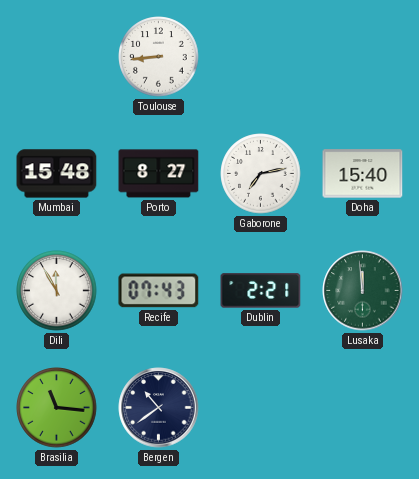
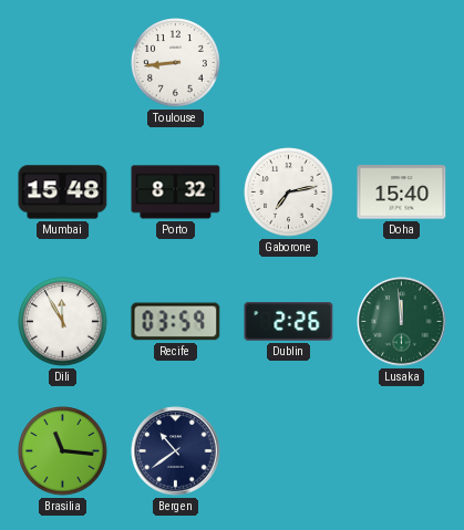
Porto: 8:27 -> 8:32
Recife: 07:43 -> 03:59
Dublin: 2:21 -> 2:26
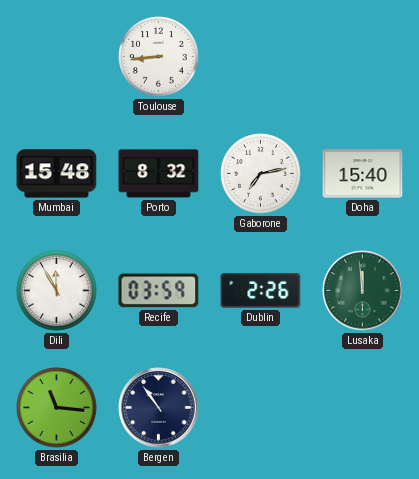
Bergen: 10:39 -> 10:54
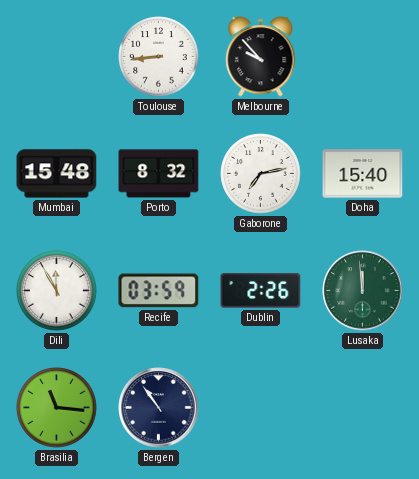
Melbourne: none -> 9:53
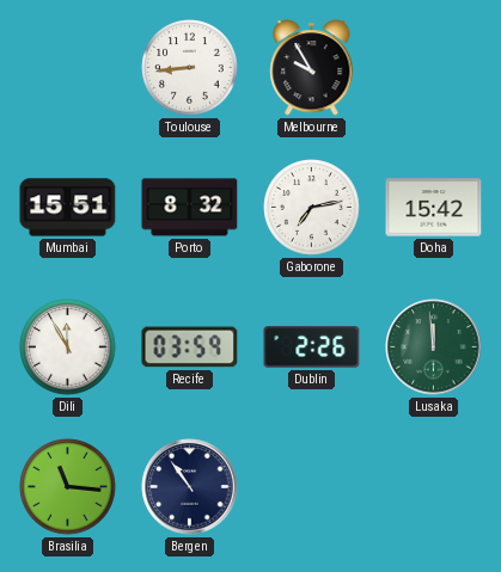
Melbourne: 9:53 -> 9:55
Mumbai: 15:48 -> 15:51
Doha: 15:40 -> 15:42
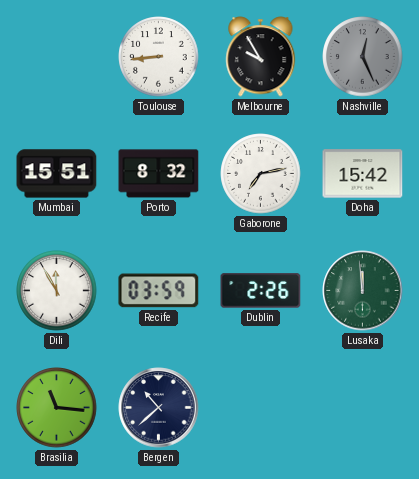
Nashville: none -> 12:26
Bergen: 10:54 -> 10:38
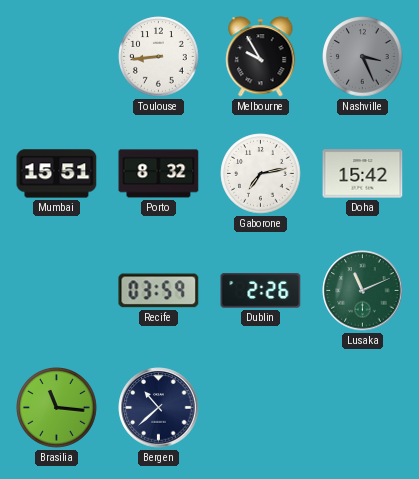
Nashville: 12:26 -> 3:26
Dili: 11:55 -> none
Lusaka: 11:59 -> 11:11
